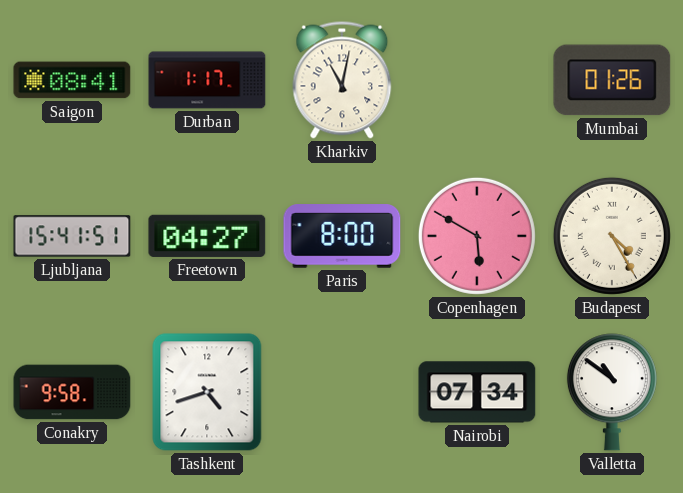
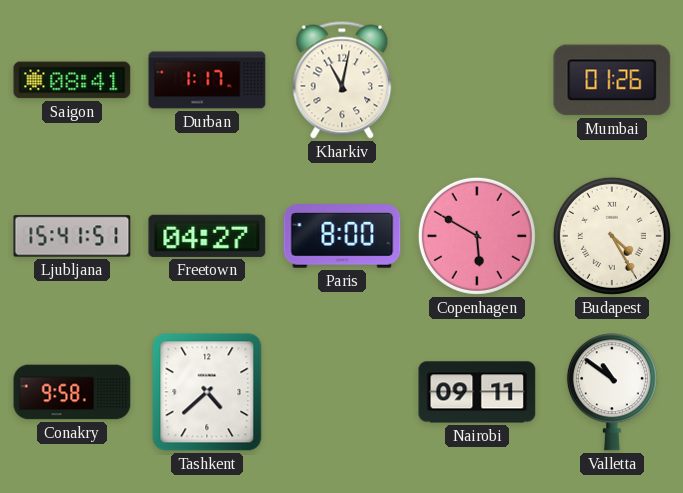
Tashkent: 4:42 -> 4:38
Nairobi: 07:34 -> 09:11
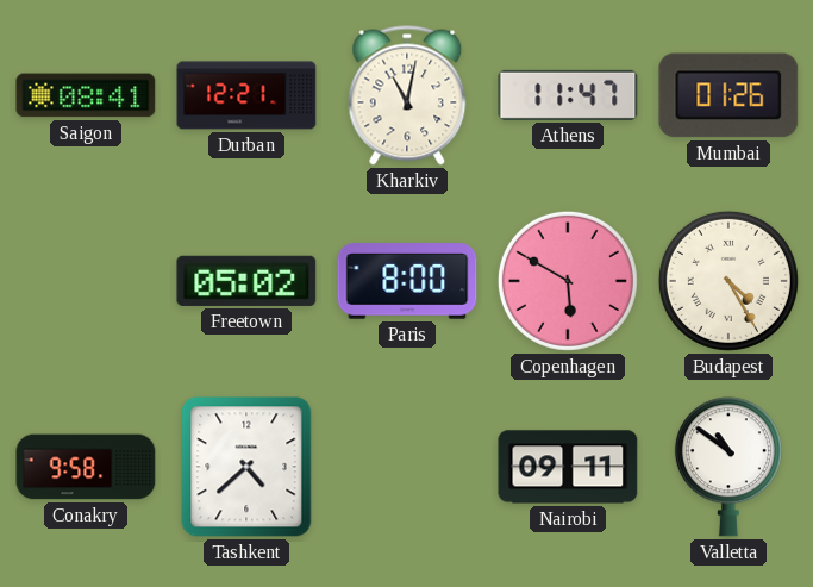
Durban: 1:17 -> 12:21
Athens: none -> 11:47
Ljubljana: 15:41 -> none
Freetown: 04:27 -> 05:02
